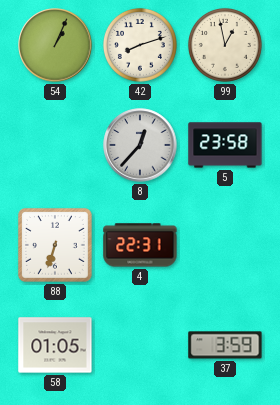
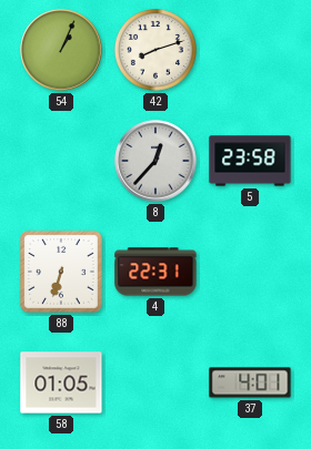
99: 12:58 -> none
37: 3:59 -> 4:01
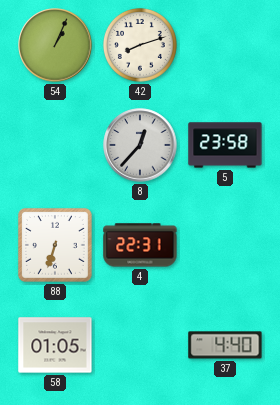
37: 4:01 -> 4:40
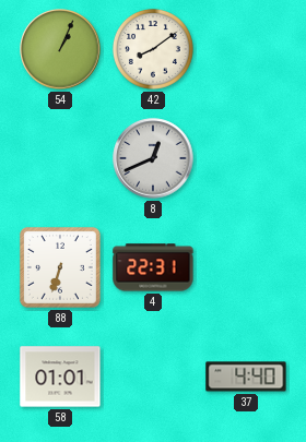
42: 8:12 -> 8:09
8: 12:37 -> 12:41
5: 23:58 -> none
58: 01:05 -> 01:01
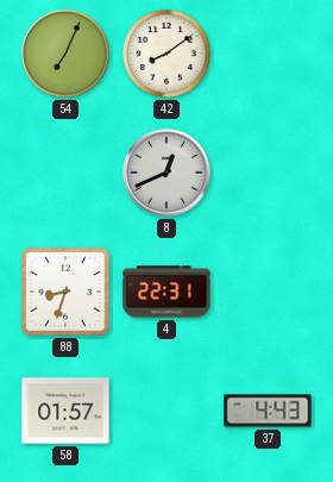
54: 1:04 -> 7:04
88: 6:33 -> 8:33
58: 01:01 -> 01:57
37: 4:40 -> 4:43
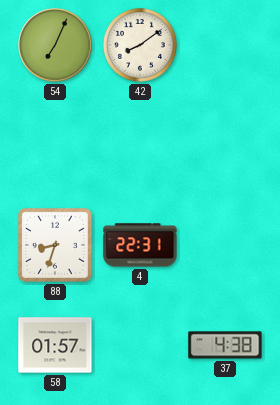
8: 12:41 -> none
37: 4:43 -> 4:38
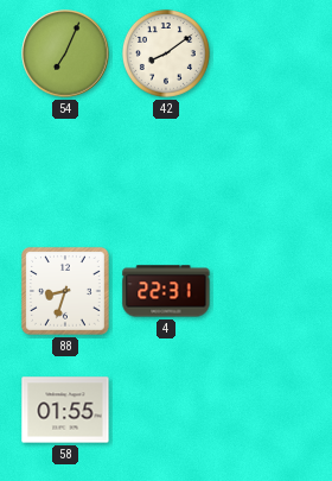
58: 01:57 -> 01:55
37: 4:38 -> none
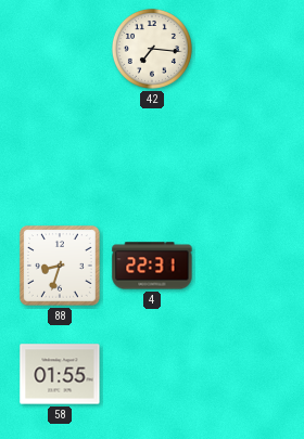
54: 7:04 -> none
42: 8:09 -> 7:16
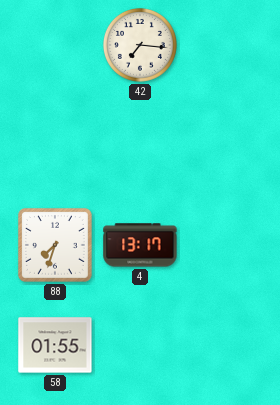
88: 8:33 -> 7:33
4: 22:31 -> 13:17
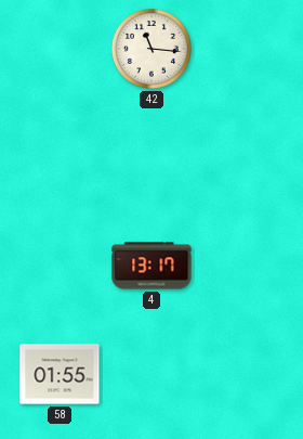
42: 7:16 -> 11:16
88: 7:33 -> none
